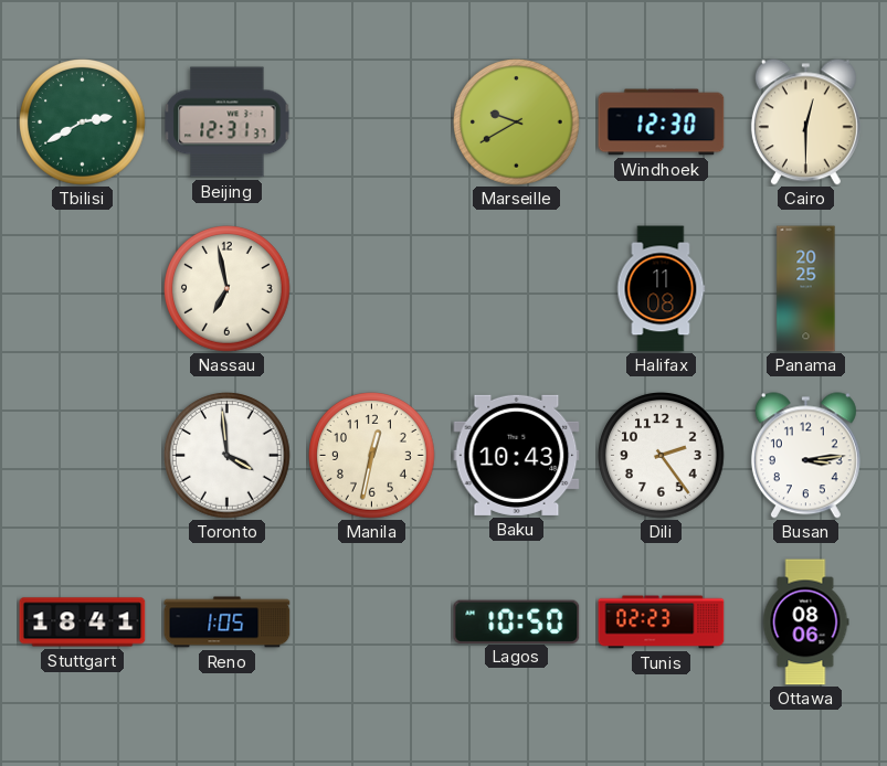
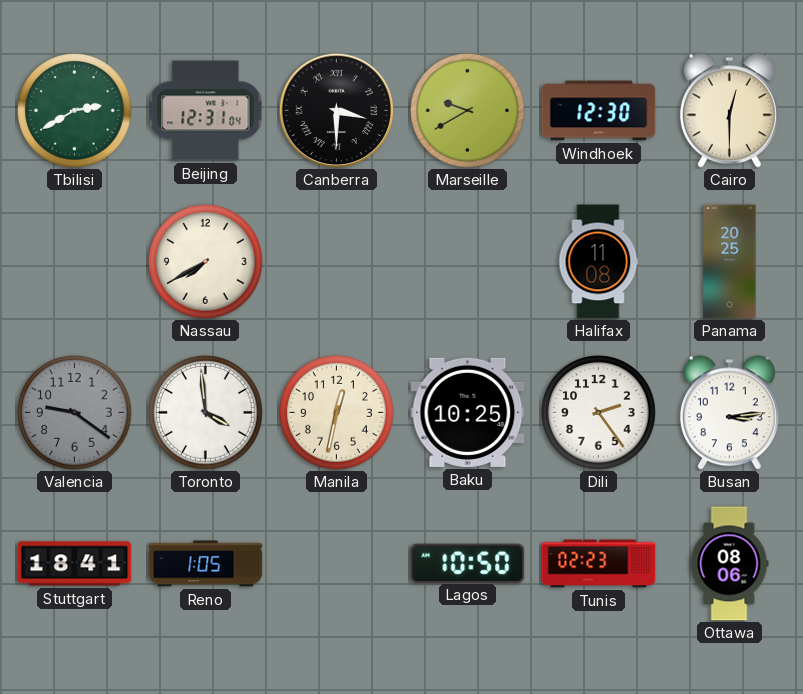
Beijing: 12:31:37 -> 12:31:04
Canberra: none -> 3:30
Nassau: 6:58 -> 7:40
Valencia: none -> 9:21
Baku: 10:43 -> 10:25
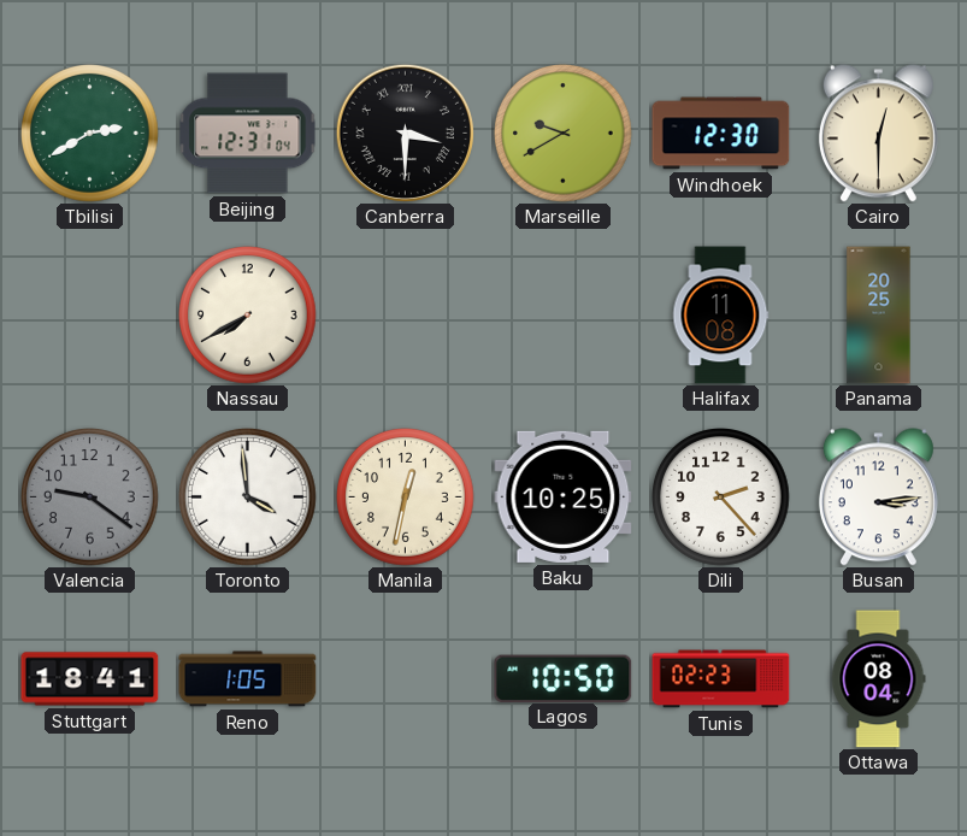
Dili: 2:24 -> 2:23
Ottawa: 08:06 -> 08:04
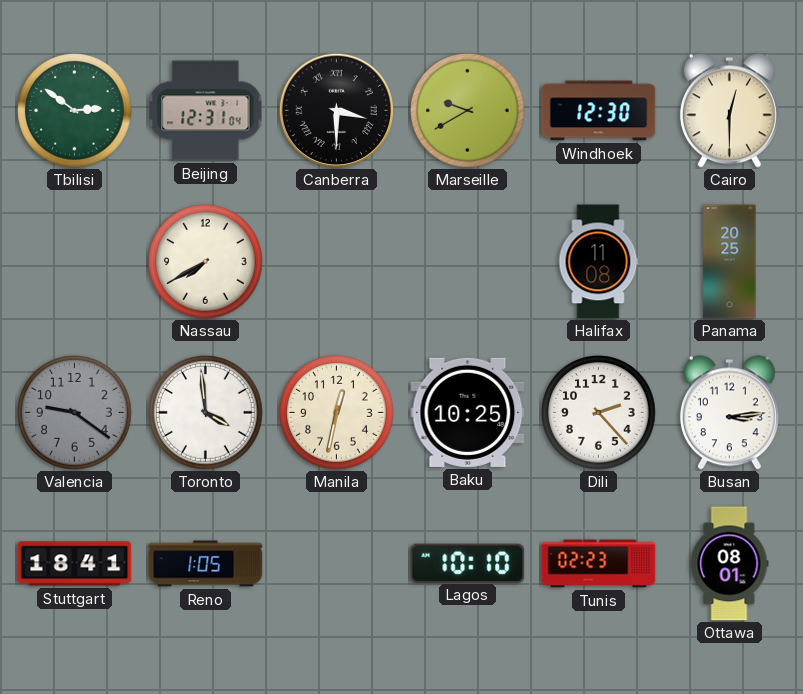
Tbilisi: 2:40 -> 2:51
Lagos: 10:50 -> 10:10
Ottawa: 08:04 -> 08:01
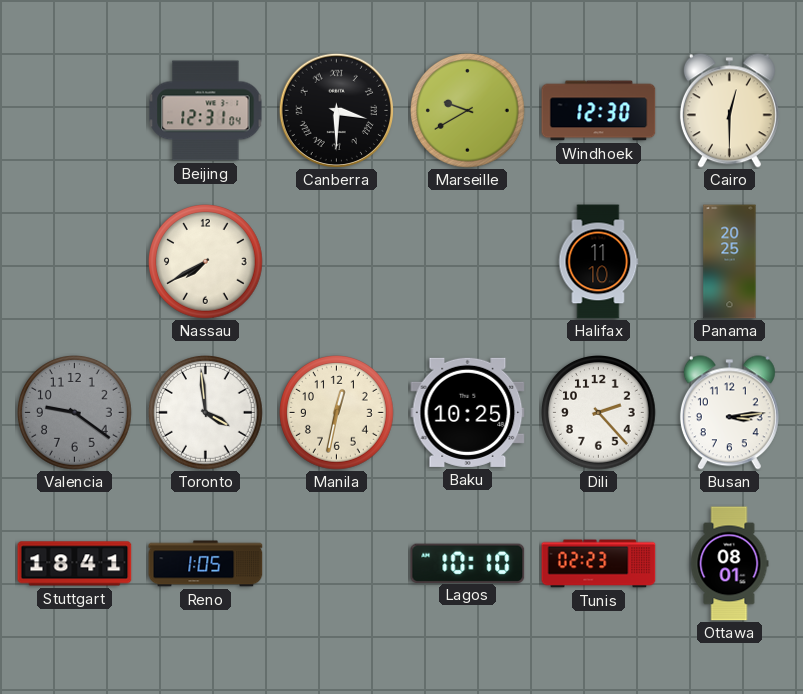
Tbilisi: 2:51 -> none
Halifax: 11:08 -> 11:10
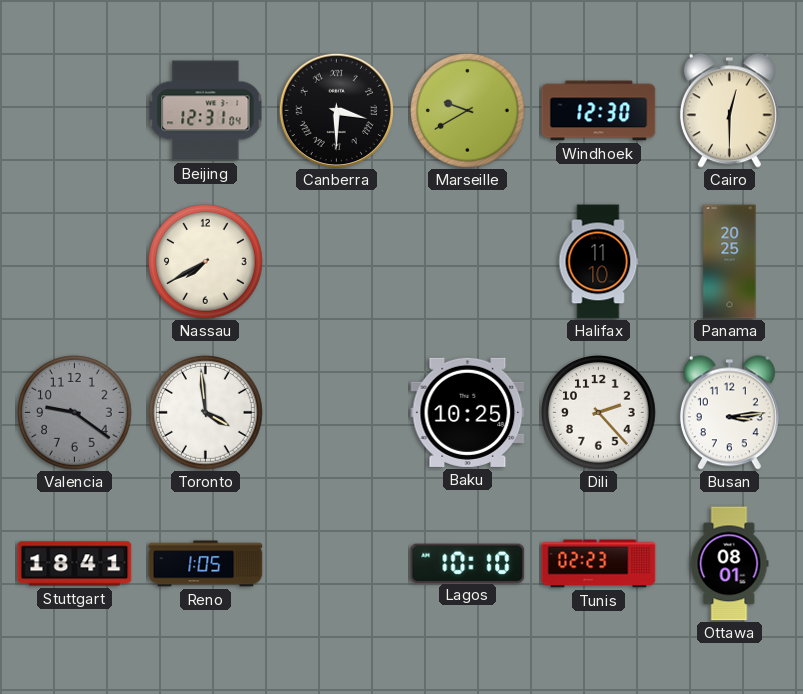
Manila: 12:32 -> none
